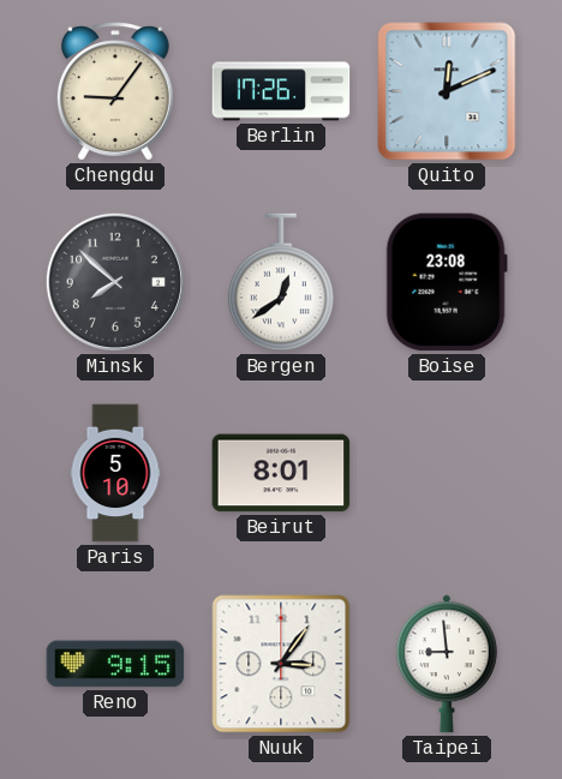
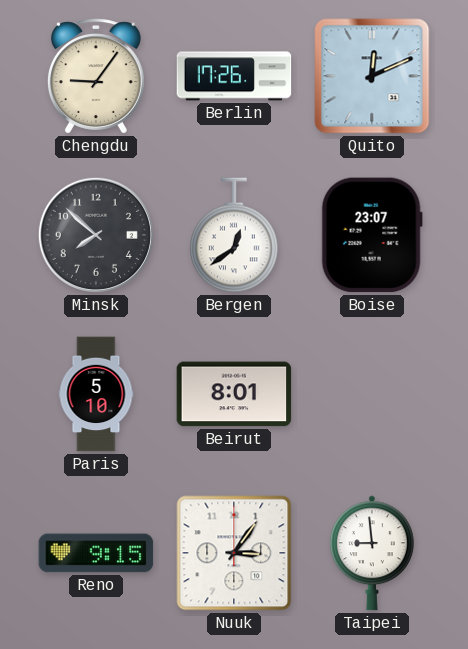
Boise: 23:08 -> 23:07
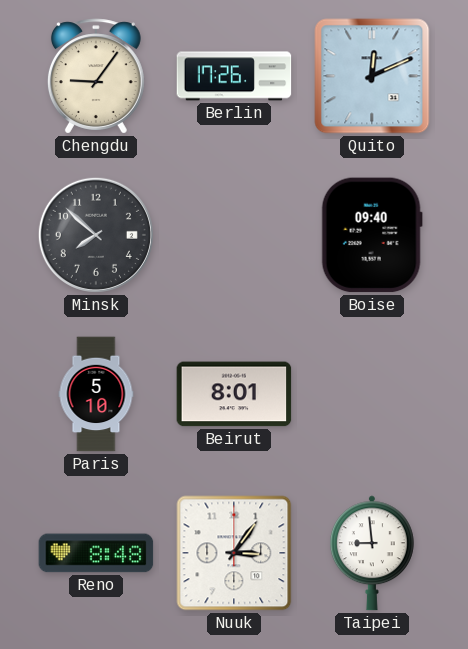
Bergen: 12:39 -> none
Boise: 23:07 -> 09:40
Reno: 9:15 -> 8:48
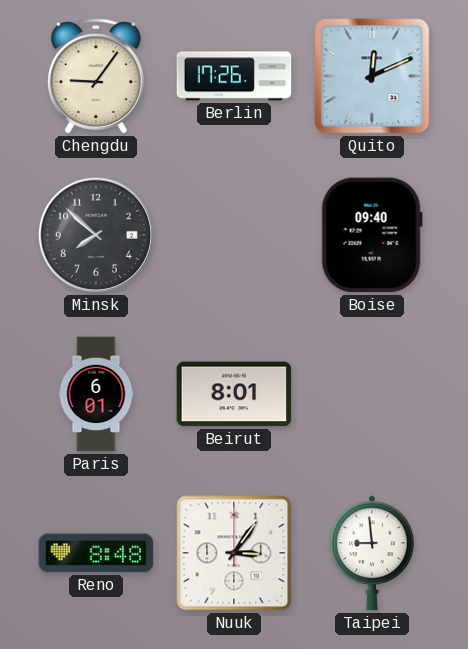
Paris: 5:10 -> 6:01
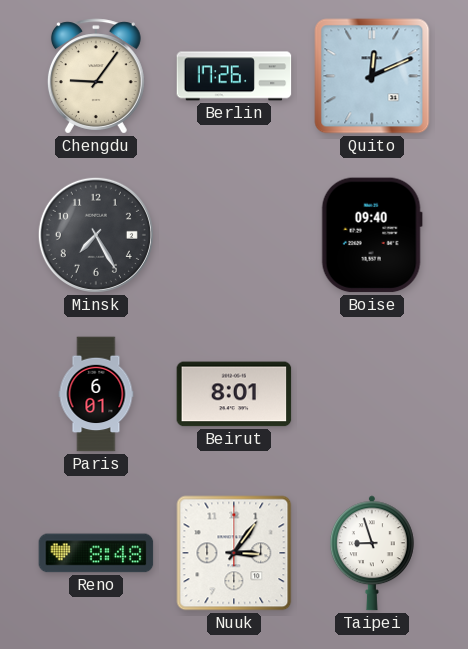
Minsk: 7:52 -> 7:25
Taipei: 8:59 -> 8:57
